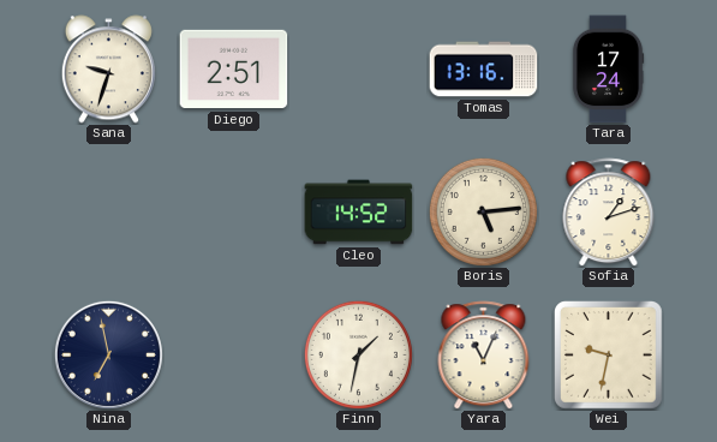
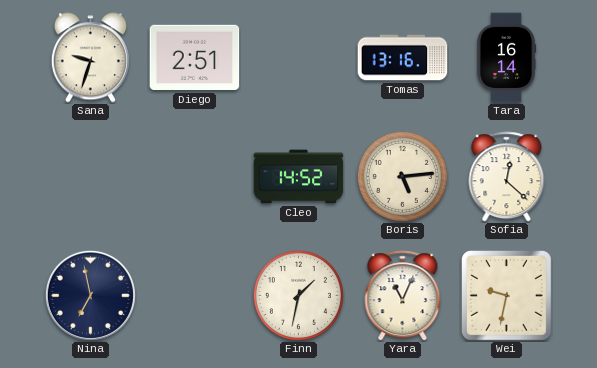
Tara: 17:24 -> 16:14
Sofia: 1:12 -> 12:22
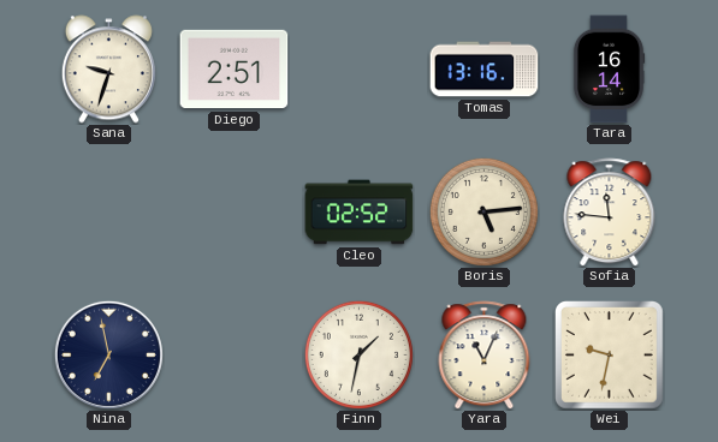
Cleo: 14:52 -> 02:52
Sofia: 12:22 -> 11:46
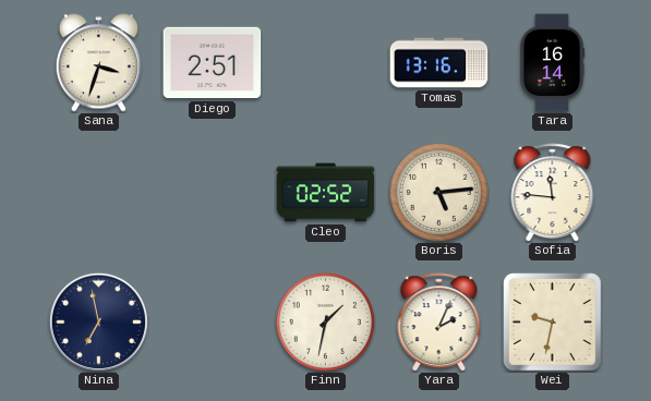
Sana: 9:33 -> 3:33
Yara: 11:04 -> 2:04
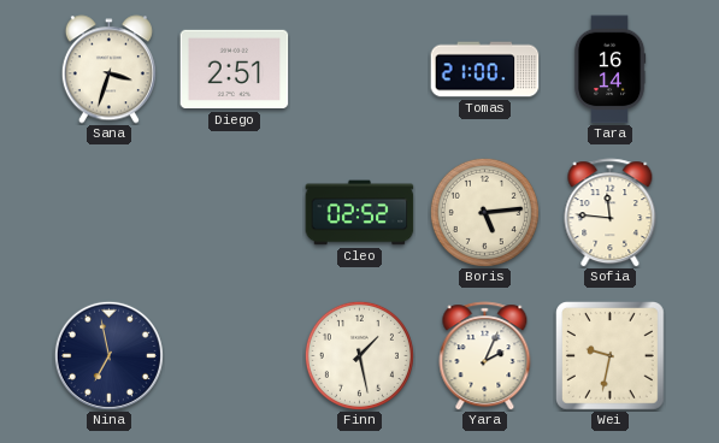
Tomas: 13:16 -> 21:00
Finn: 1:32 -> 1:28
